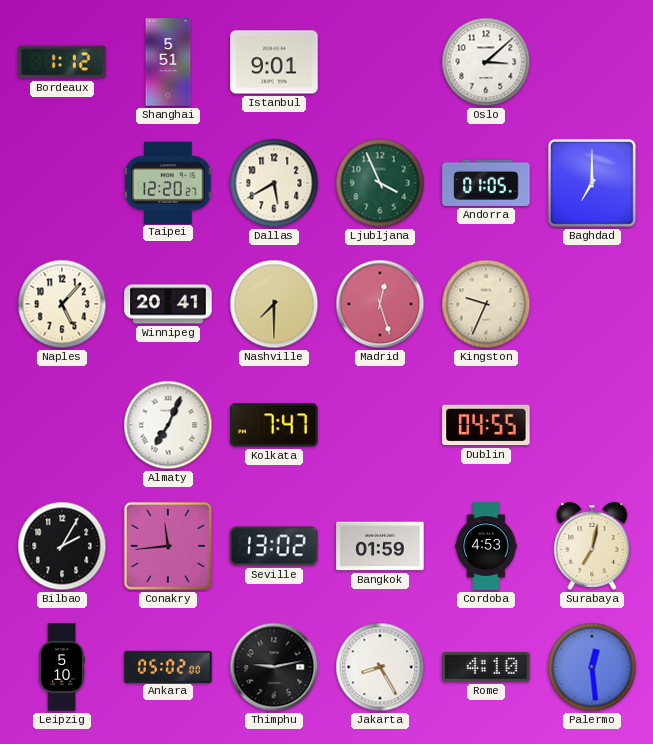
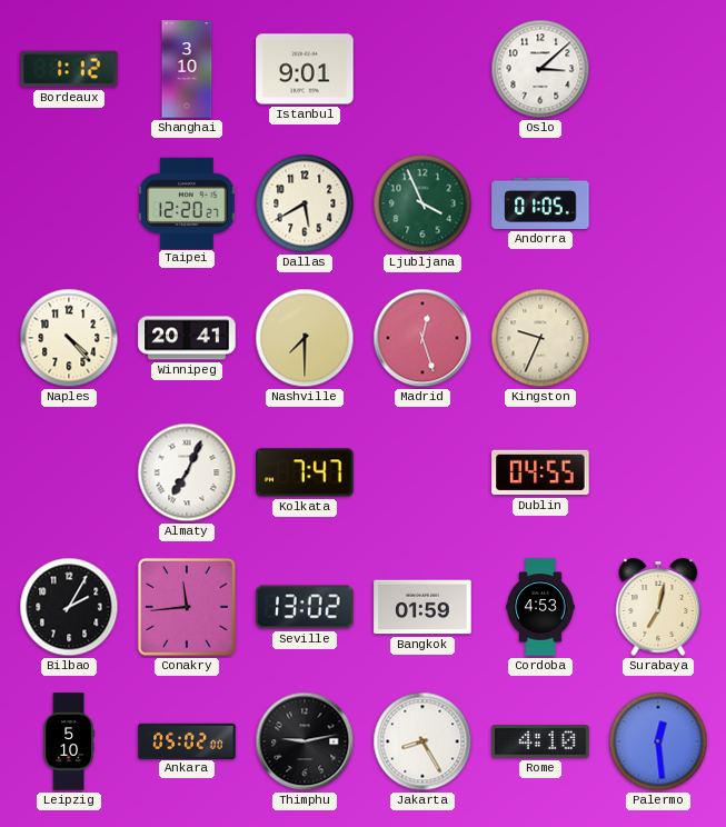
Shanghai: 5:51 -> 3:10
Baghdad: 7:00 -> none
Naples: 5:07 -> 4:23
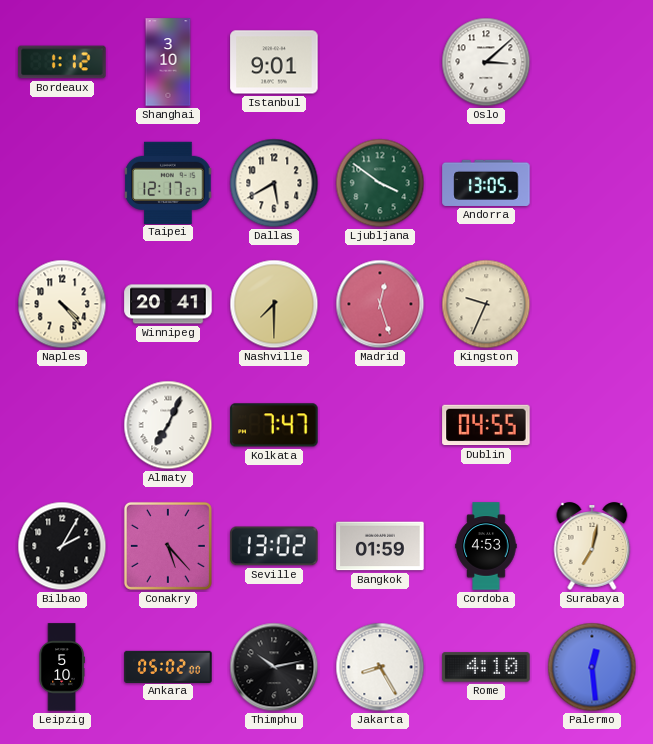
Taipei: 12:20 -> 12:17
Ljubljana: 3:56 -> 3:51
Andorra: 01:05 -> 13:05
Conakry: 11:44 -> 5:23
Thimphu: 9:13 -> 10:13
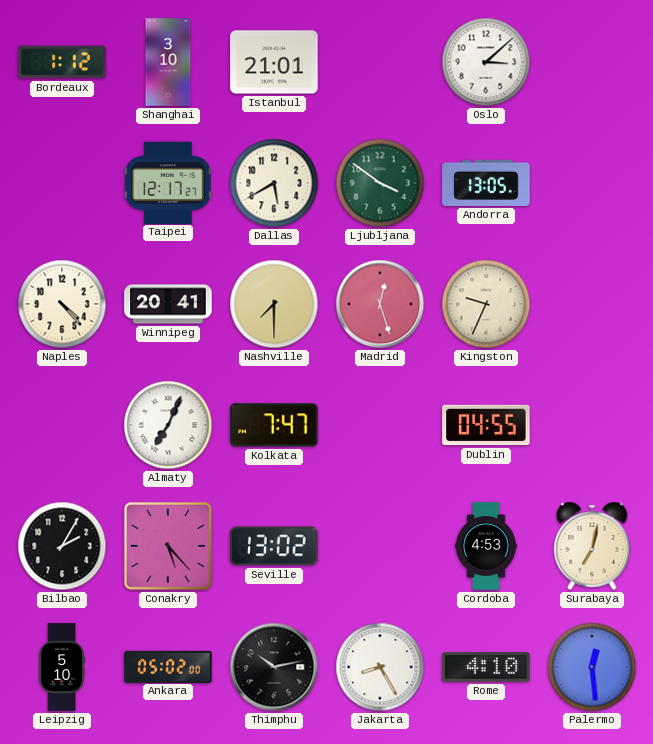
Istanbul: 9:01 -> 21:01
Bangkok: 01:59 -> none
